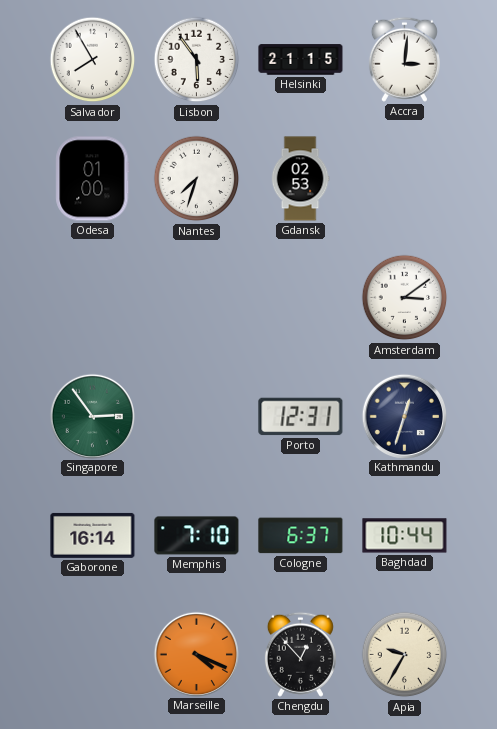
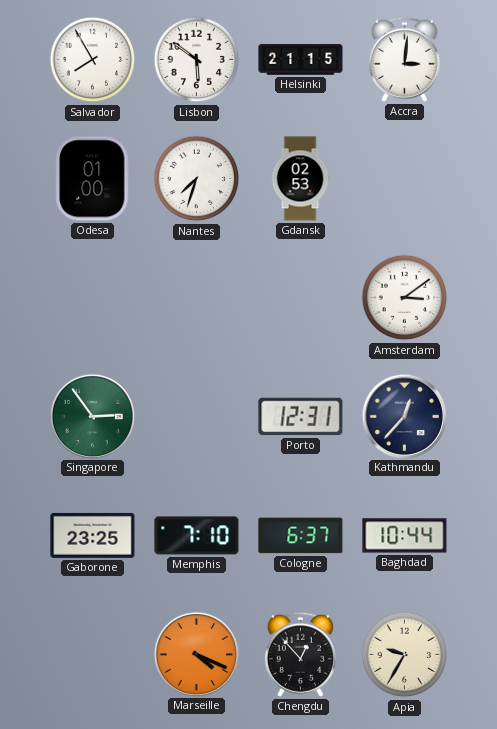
Lisbon: 5:54 -> 5:51
Kathmandu: 12:33 -> 12:37
Gaborone: 16:14 -> 23:25
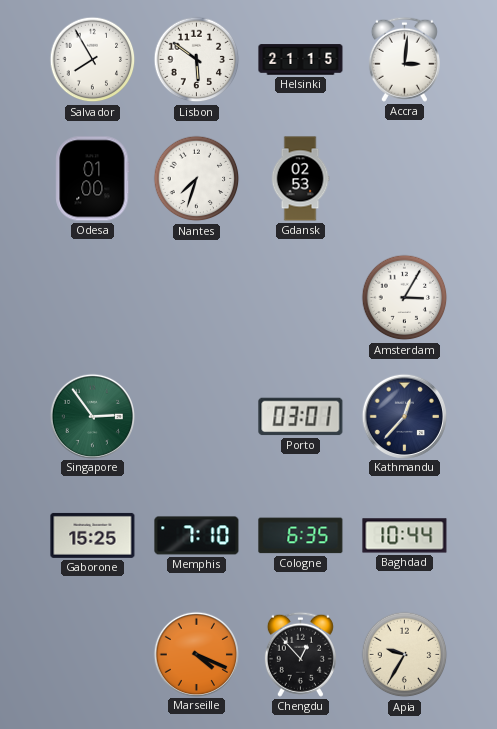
Amsterdam: 3:09 -> 3:05
Porto: 12:31 -> 03:01
Gaborone: 23:25 -> 15:25
Cologne: 6:37 -> 6:35
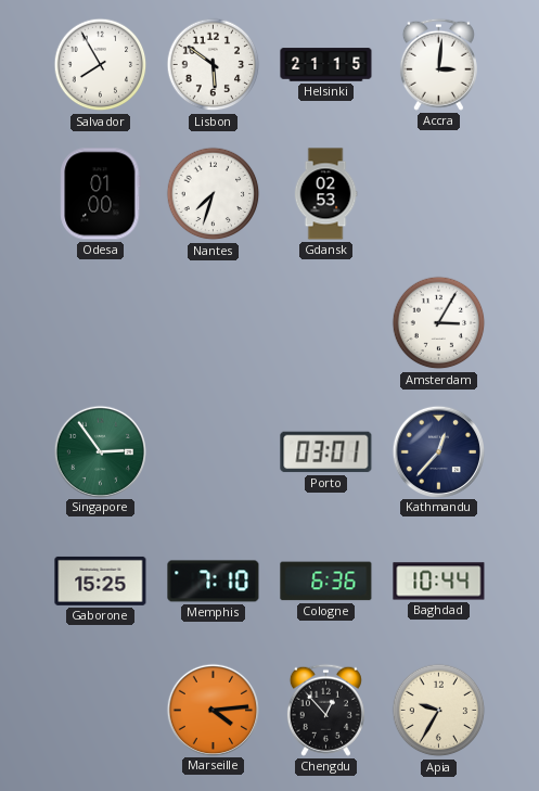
Cologne: 6:35 -> 6:36
Marseille: 4:19 -> 4:14
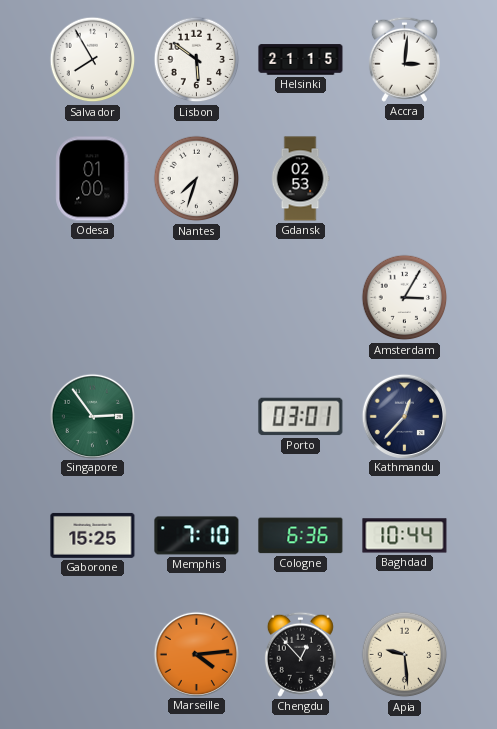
Apia: 9:35 -> 9:29
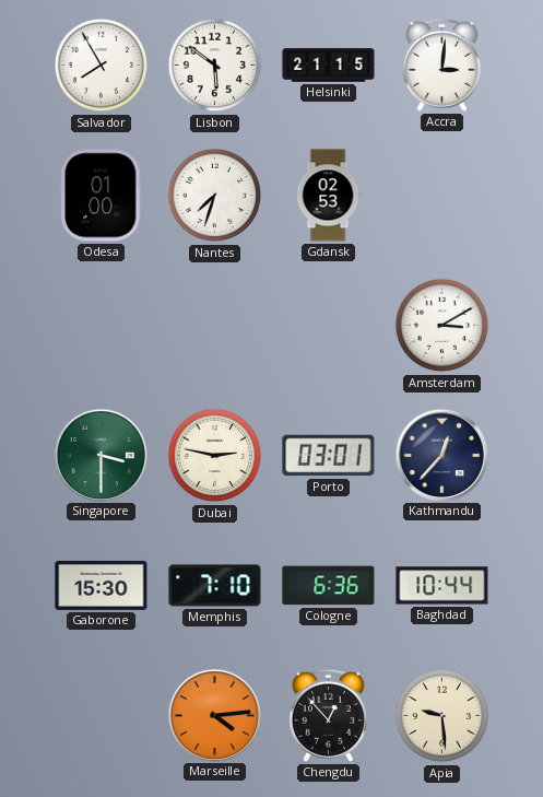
Amsterdam: 3:05 -> 3:10
Singapore: 2:54 -> 3:30
Dubai: none -> 2:47
Gaborone: 15:25 -> 15:30
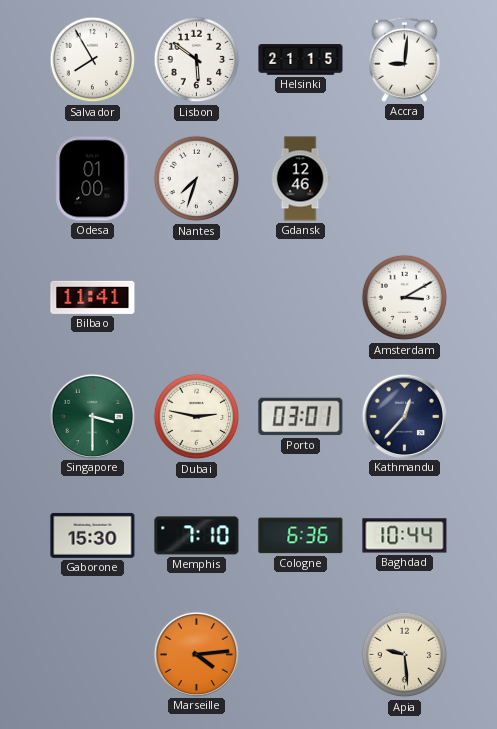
Accra: 3:01 -> 9:01
Gdansk: 02:53 -> 12:46
Bilbao: none -> 11:41
Chengdu: 12:53 -> none
